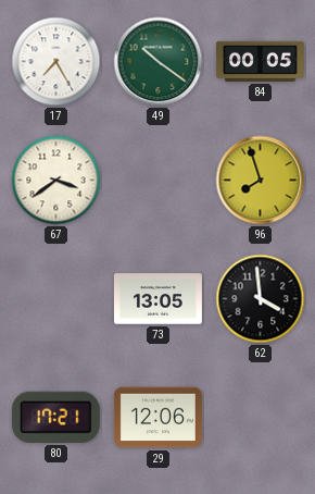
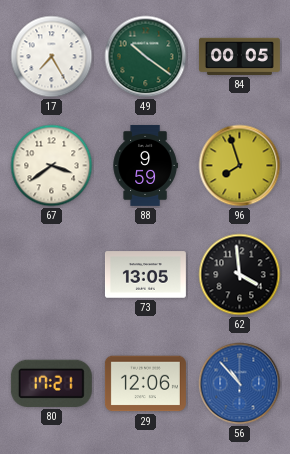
88: none -> 9:59
56: none -> 10:53
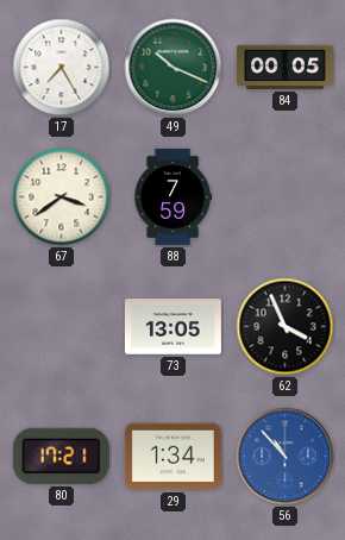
49: 10:21 -> 10:19
88: 9:59 -> 7:59
96: 7:57 -> none
62: 3:59 -> 3:56
29: 12:06 -> 1:34
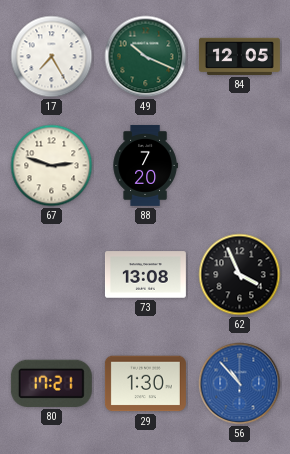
84: 00:05 -> 12:05
67: 3:39 -> 2:48
88: 7:59 -> 7:20
73: 13:05 -> 13:08
29: 1:34 -> 1:30
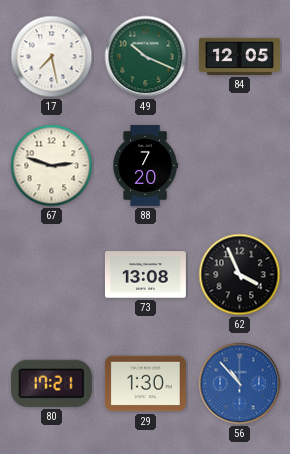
17: 7:25 -> 7:28
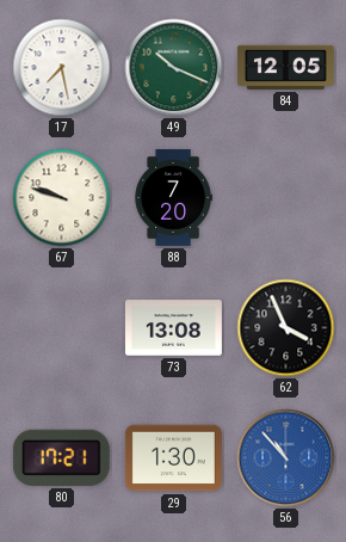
67: 2:48 -> 9:48
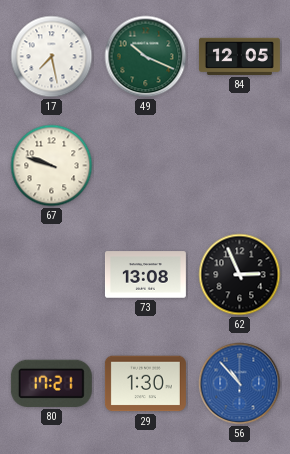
88: 7:20 -> none
62: 3:56 -> 2:56
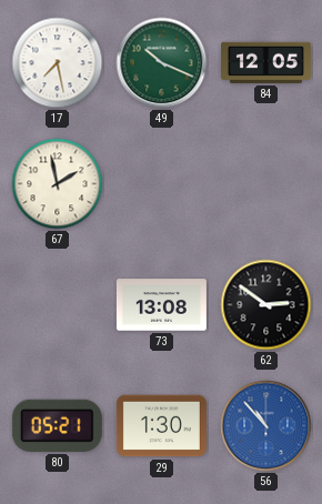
67: 9:48 -> 1:58
62: 2:56 -> 2:51
80: 17:21 -> 05:21
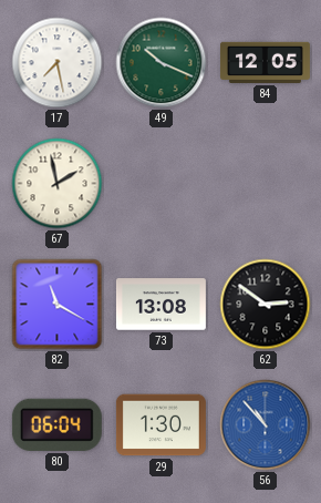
82: none -> 11:20
80: 05:21 -> 06:04
